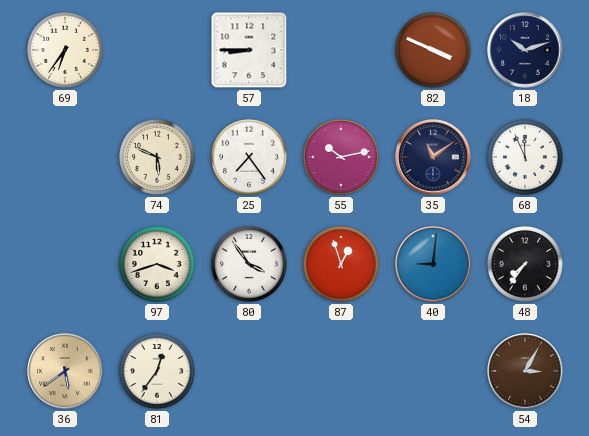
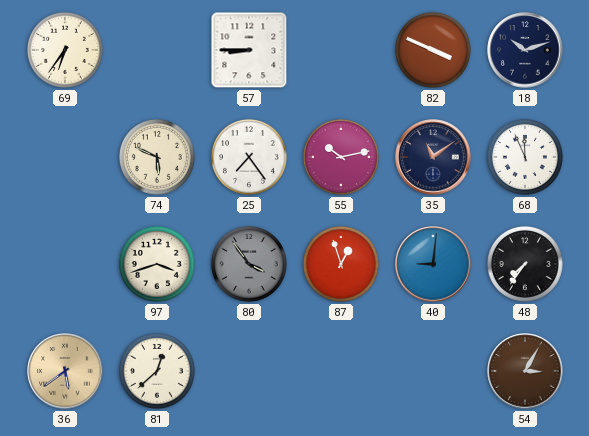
80 dial: white -> grey
81: 12:36 -> 12:38
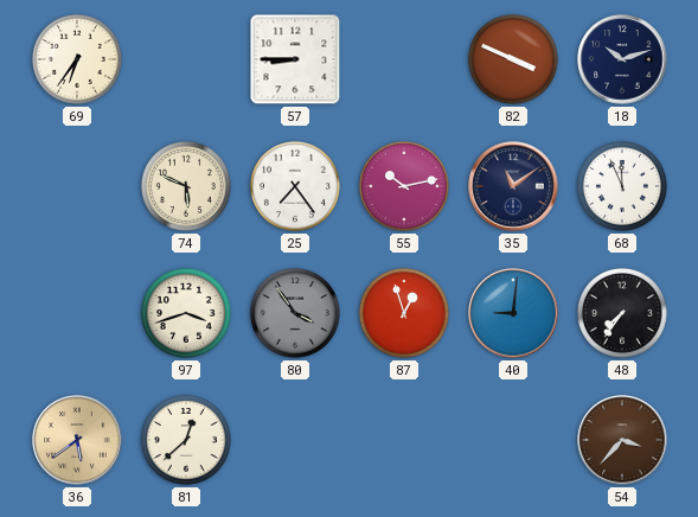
54: 3:05 -> 3:37
